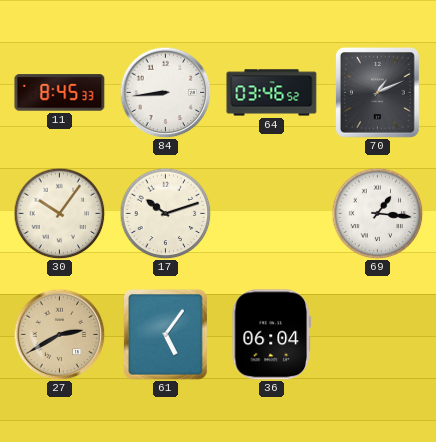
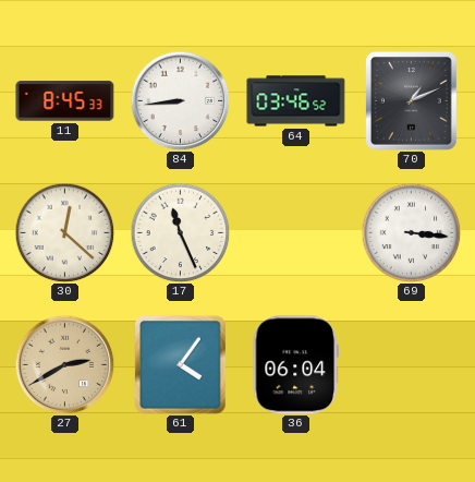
30: 10:06 -> 12:22
17: 10:12 -> 11:26
69: 1:16 -> 3:16
61: 5:06 -> 4:06
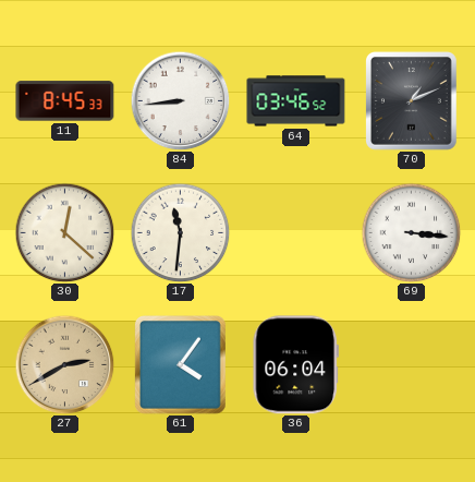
17: 11:26 -> 11:31
